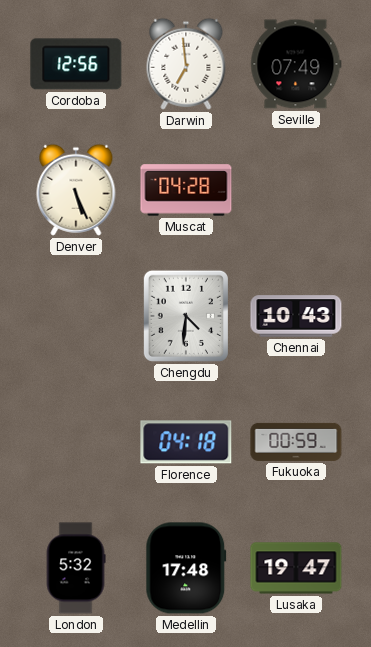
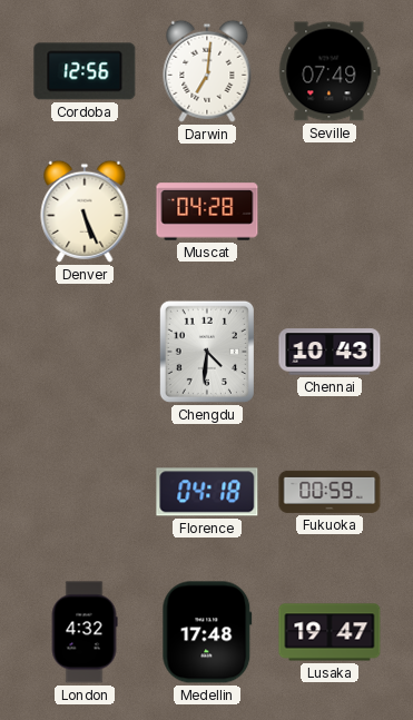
Darwin: 6:59 -> 7:01
London: 5:32 -> 4:32
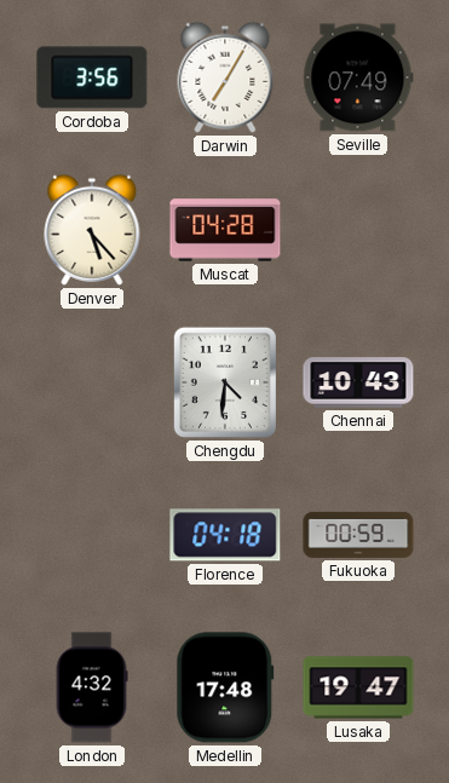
Cordoba: 12:56 -> 3:56
Darwin: 7:01 -> 7:05
Denver: 5:26 -> 5:23
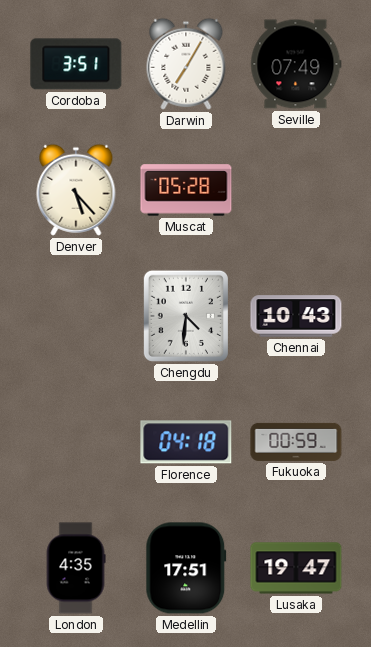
Cordoba: 3:56 -> 3:51
Muscat: 04:28 -> 05:28
London: 4:32 -> 4:35
Medellin: 17:48 -> 17:51
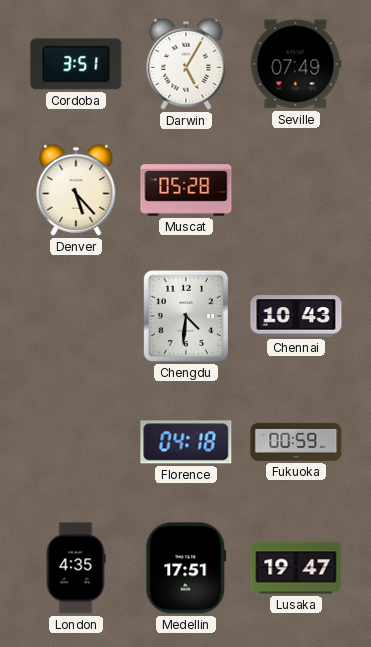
Darwin: 7:05 -> 5:05
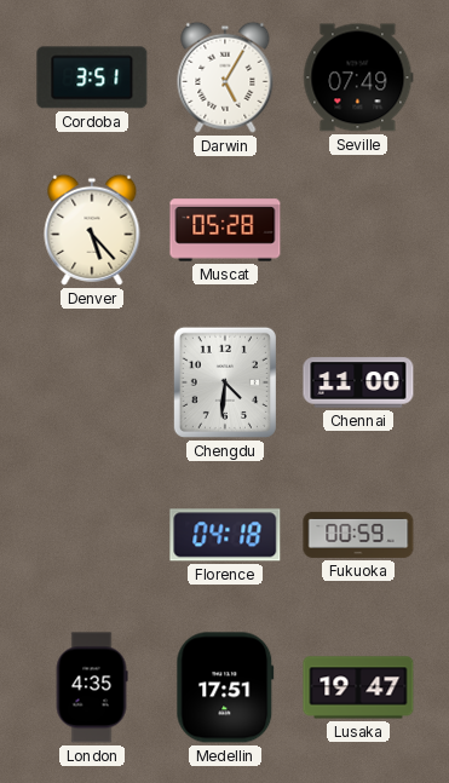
Chennai: 10:43 -> 11:00
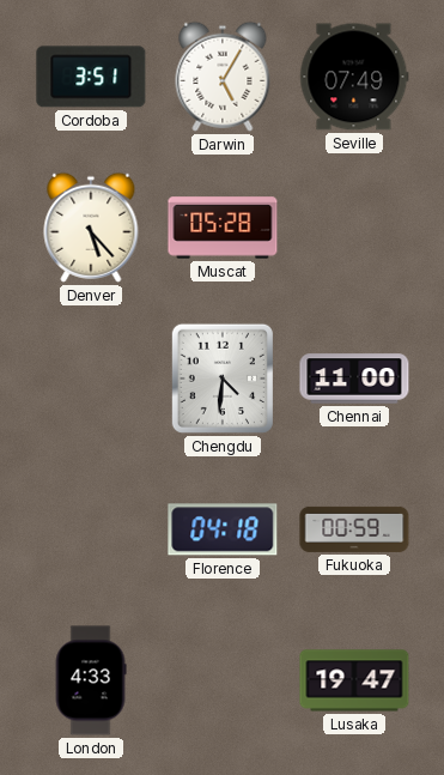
London: 4:35 -> 4:33
Medellin: 17:51 -> none
